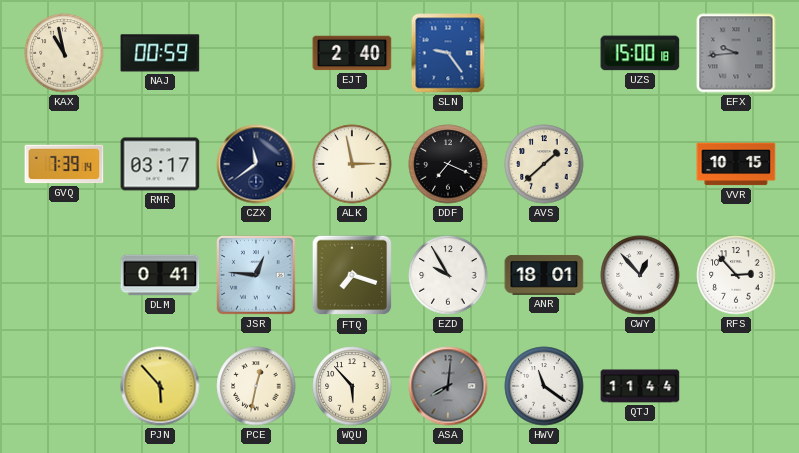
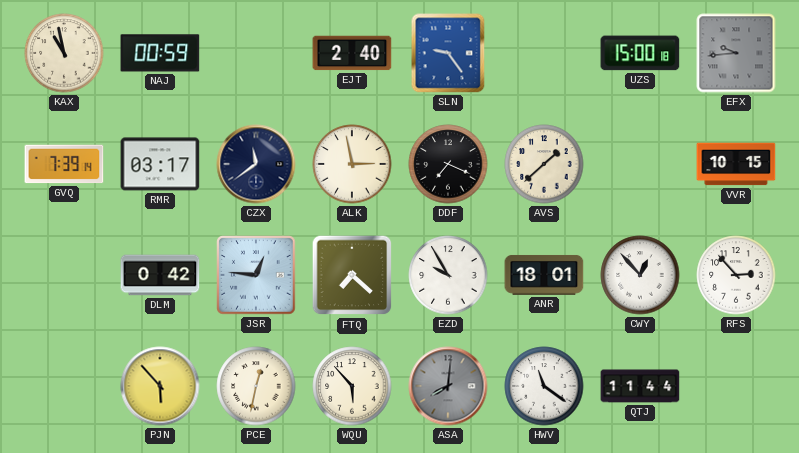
DLM: 0:41 -> 0:42
FTQ: 7:18 -> 7:22
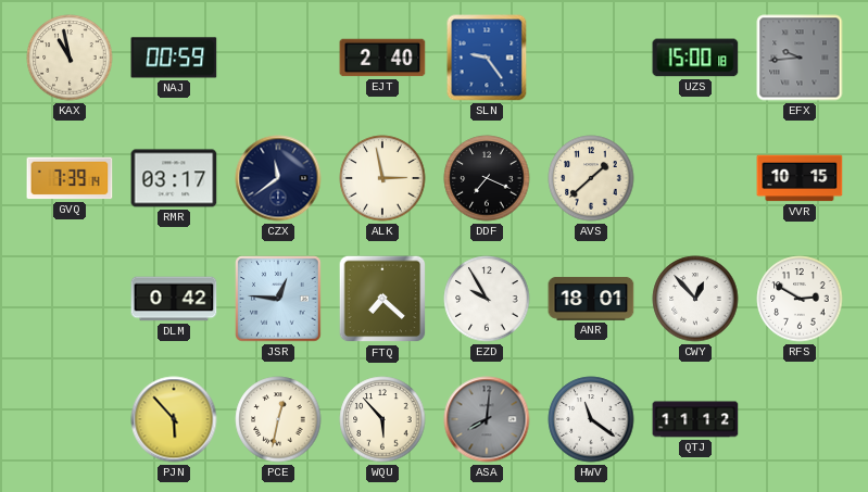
RFS: 2:53 -> 2:50
QTJ: 11:44 -> 11:12
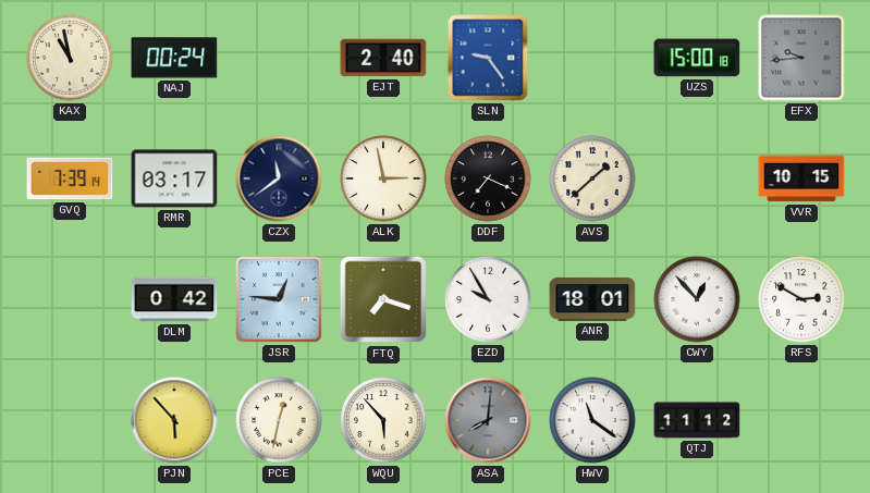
NAJ: 00:59 -> 00:24
FTQ: 7:22 -> 7:18
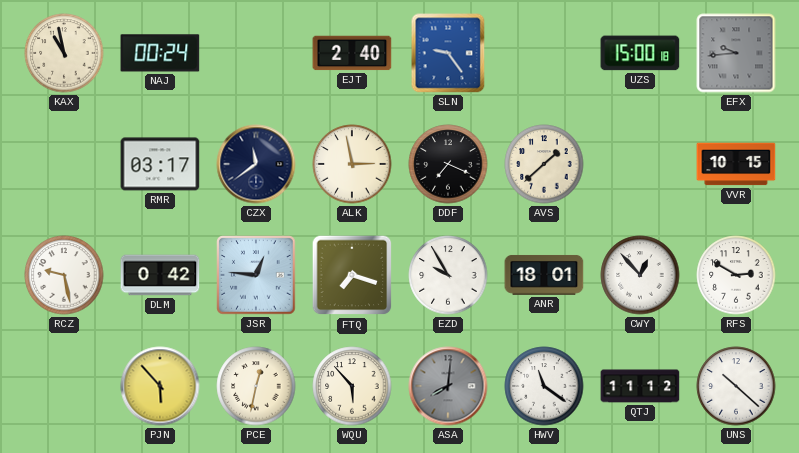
GVQ: 7:39 -> none
RCZ: none -> 9:28
UNS: none -> 10:22
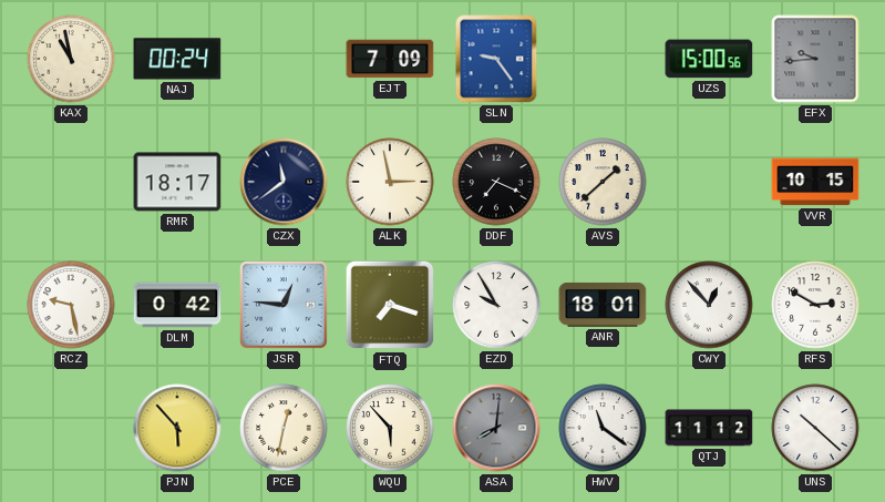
EJT: 2:40 -> 7:09
UZS: 15:00:18 -> 15:00:56
RMR: 03:17 -> 18:17
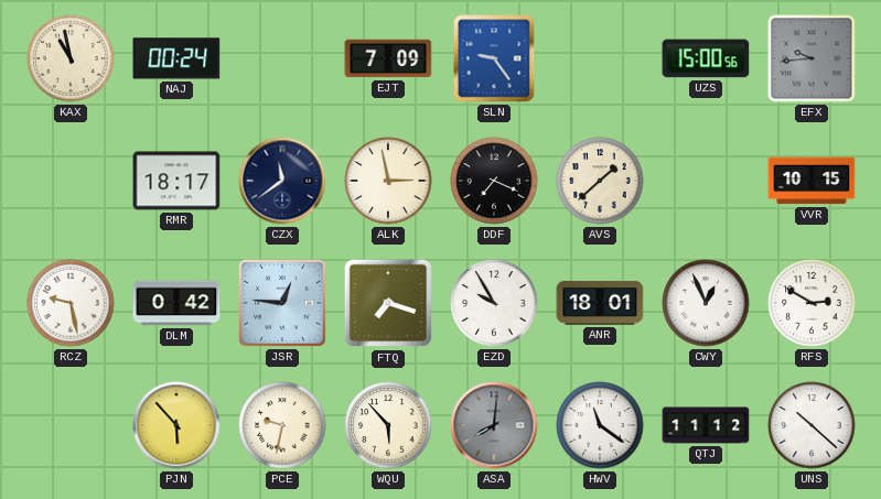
CWY: 12:53 -> 12:56
PCE: 12:32 -> 9:32
